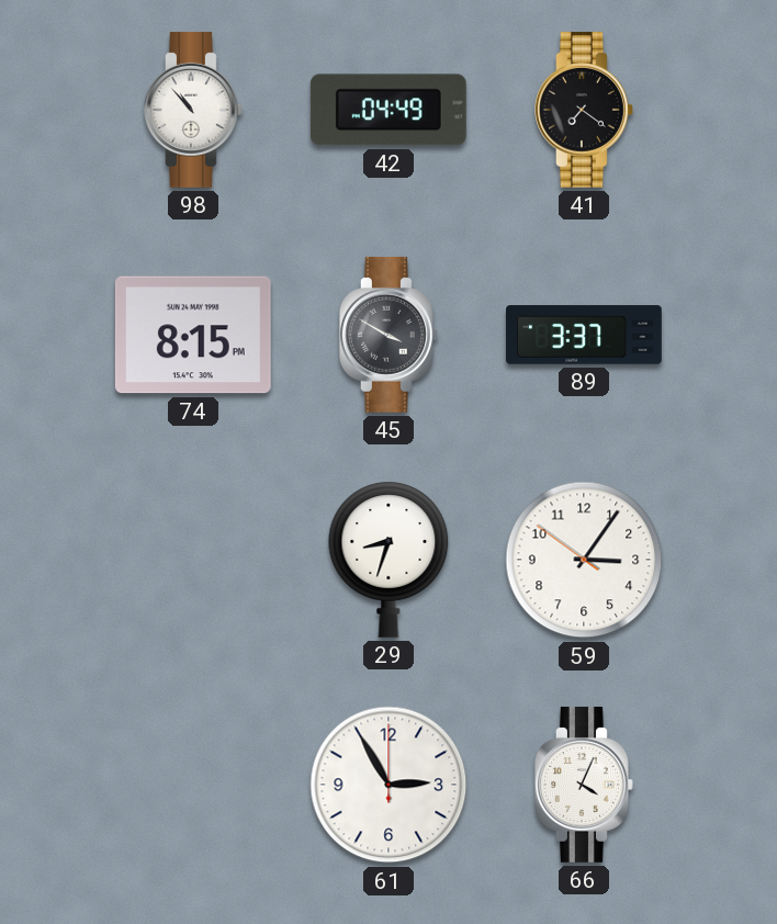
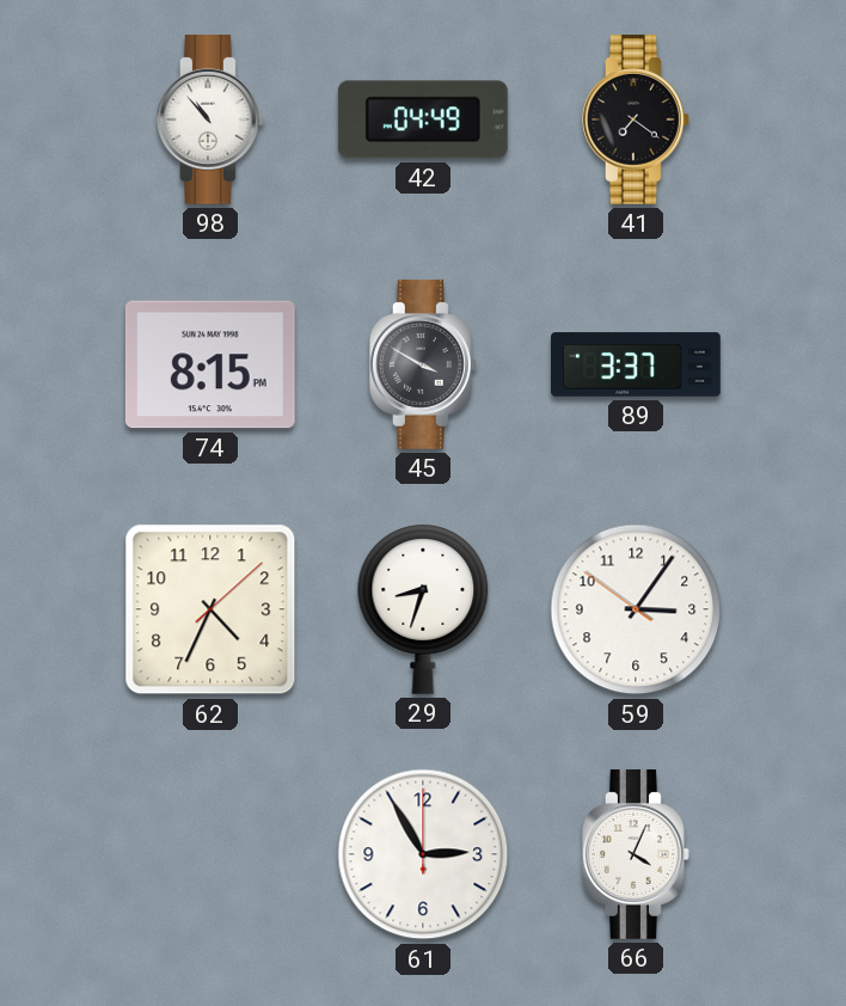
62: none -> 4:34
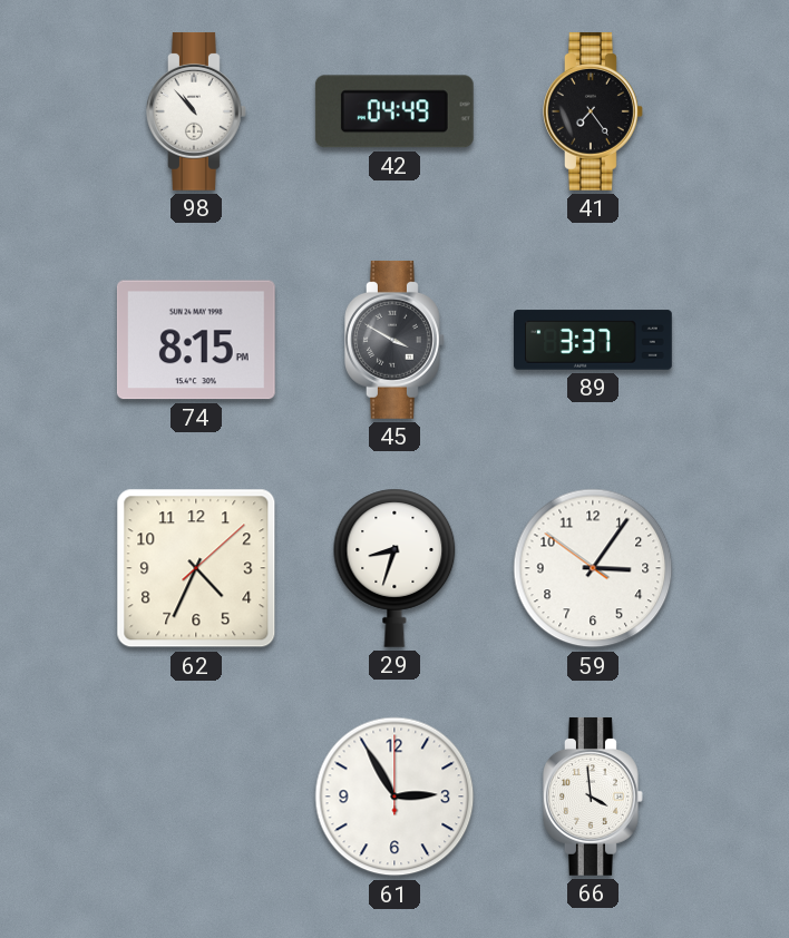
41: 7:21 -> 7:24
66: 4:04 -> 3:59
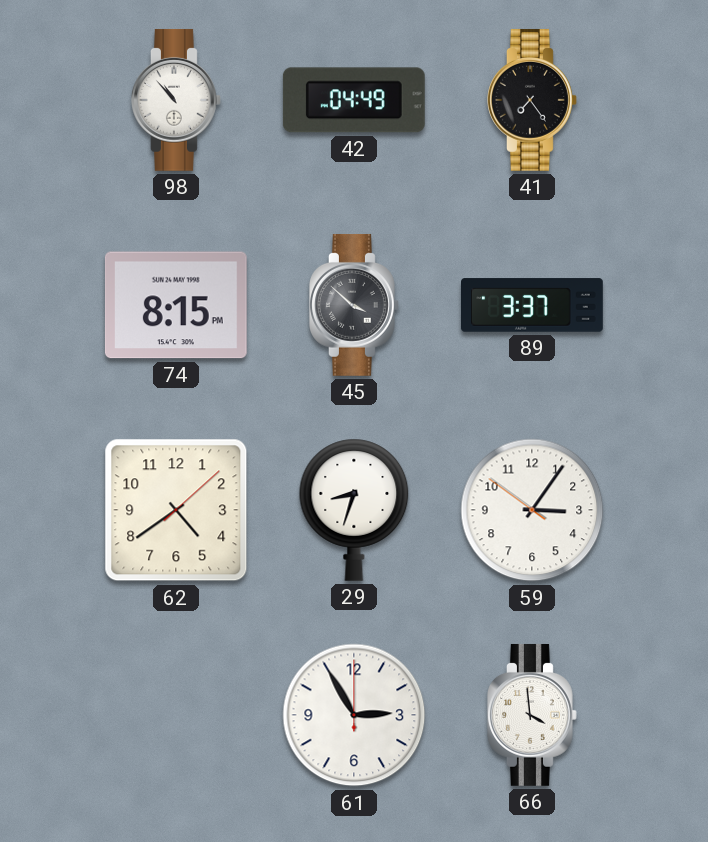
45: 3:50 -> 3:52
62: 4:34 -> 4:39
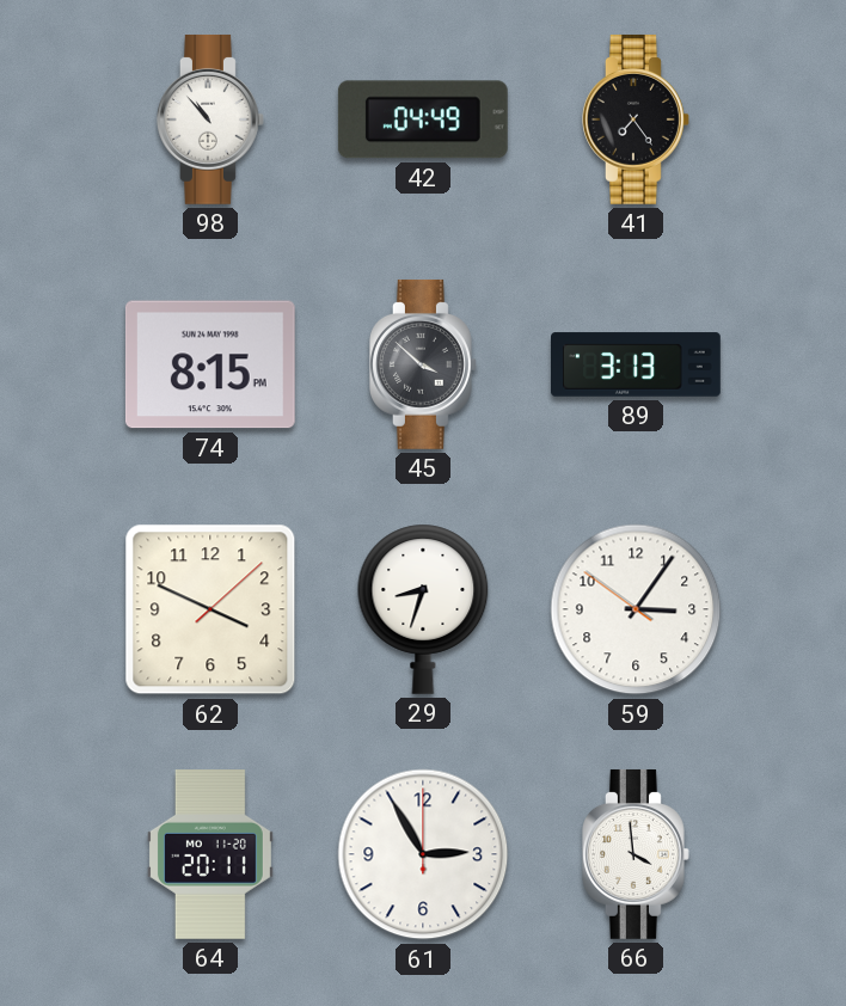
89: 3:37 -> 3:13
62: 4:39 -> 3:49
64: none -> 20:11
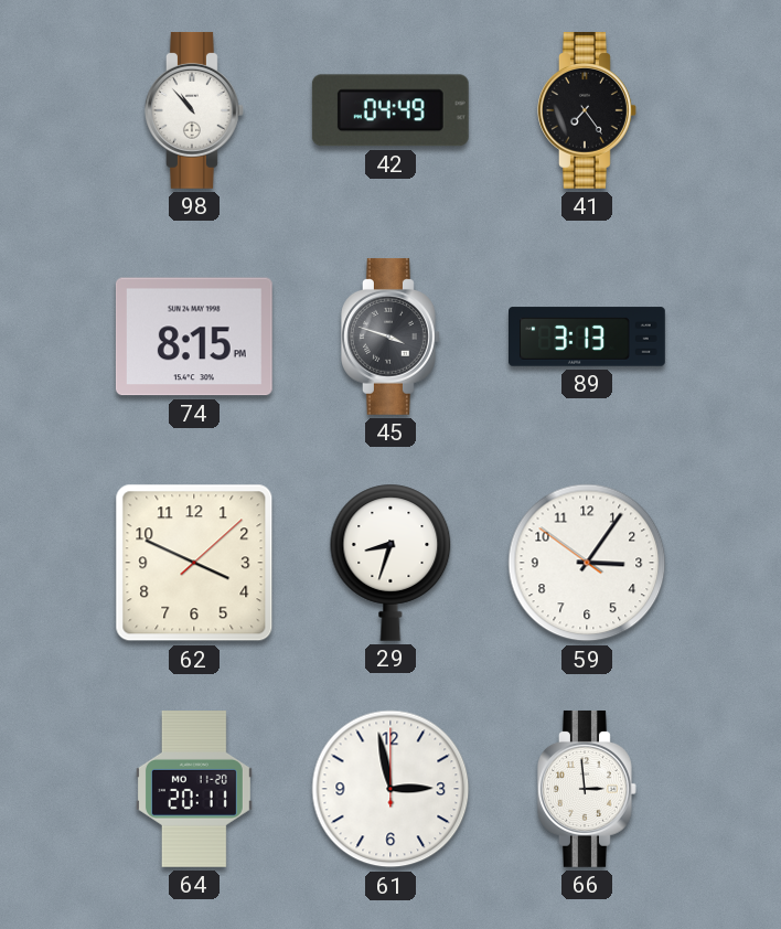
45: 3:52 -> 3:48
61: 2:55 -> 2:58
66: 3:59 -> 2:59
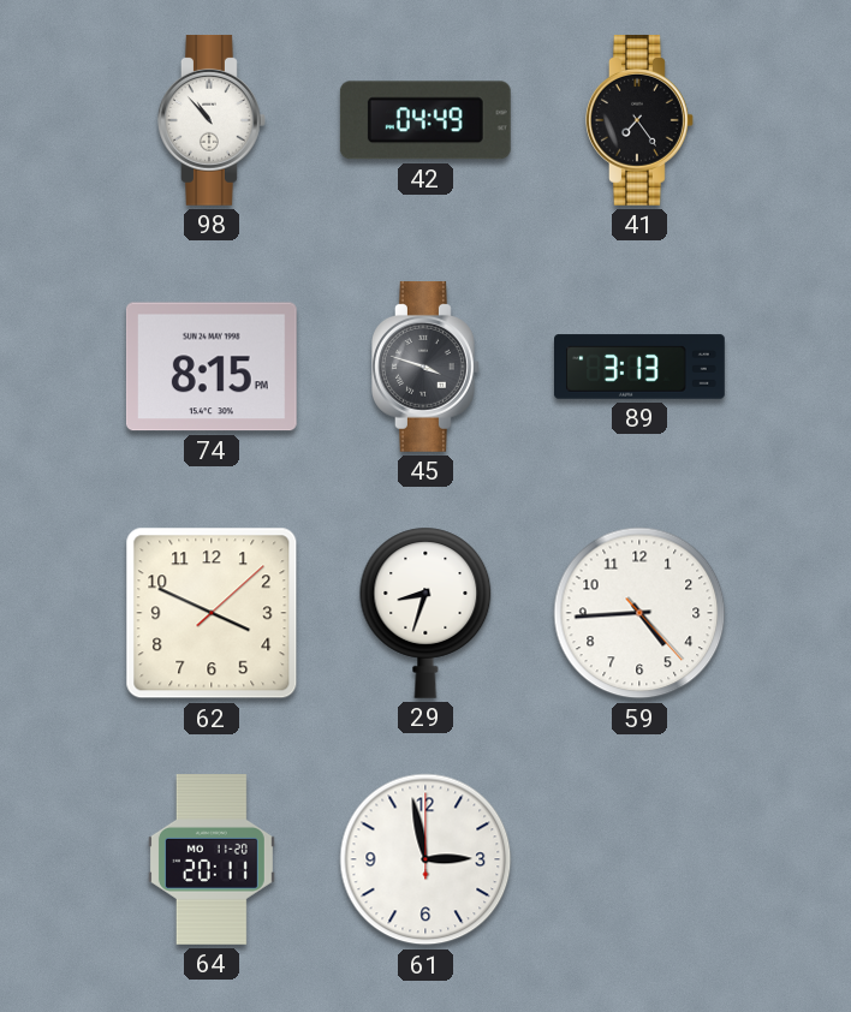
59: 3:05 -> 4:44
66: 2:59 -> none
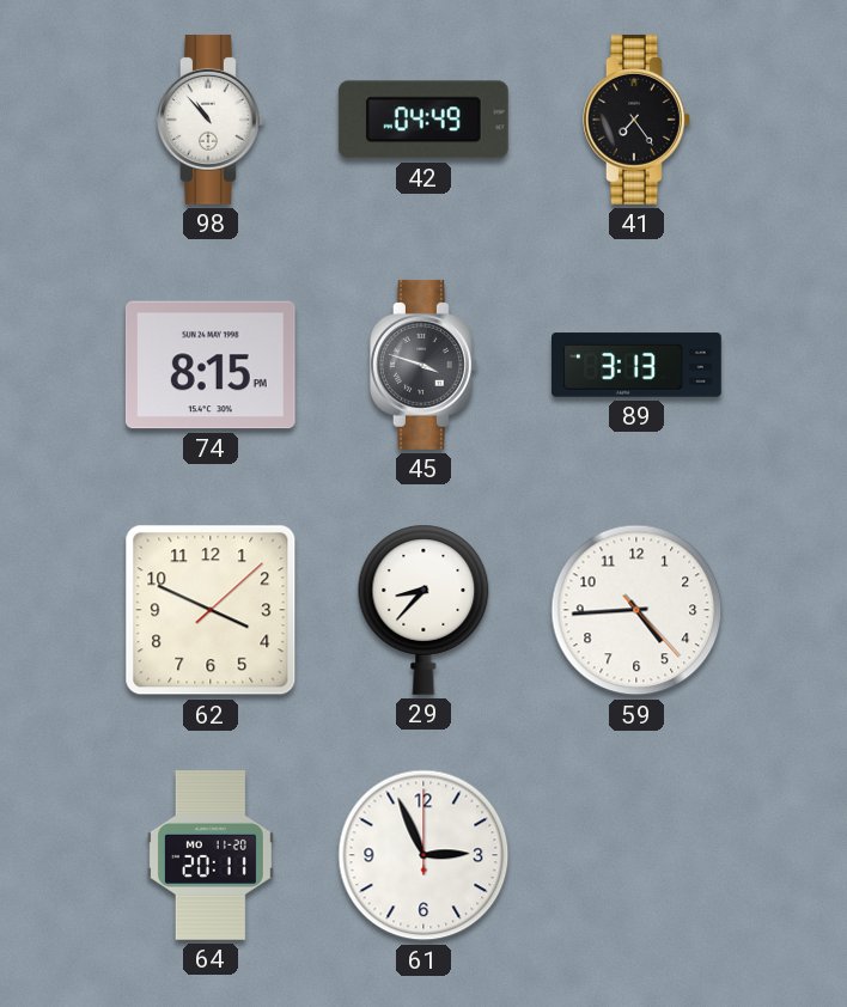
29: 8:33 -> 8:37
61: 2:58 -> 2:56
